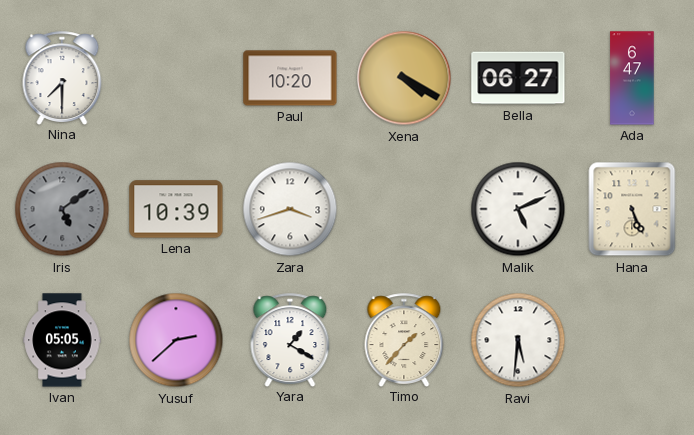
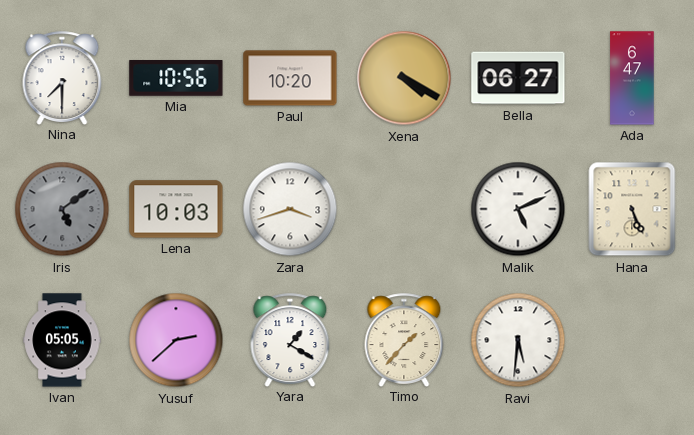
Mia: none -> 10:56
Lena: 10:39 -> 10:03
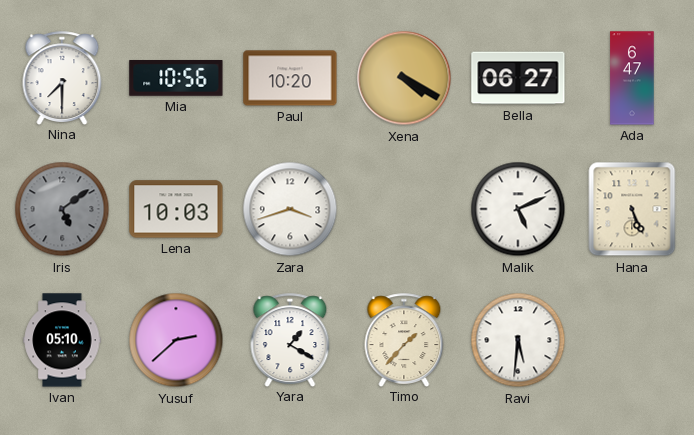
Ivan: 05:05 -> 05:10
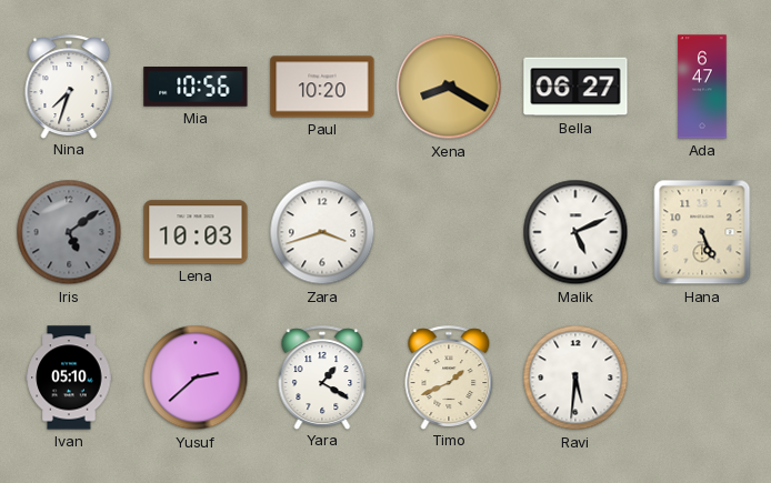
Nina: 7:30 -> 7:33
Xena: 4:20 -> 8:20
Timo: 1:37 -> 1:41
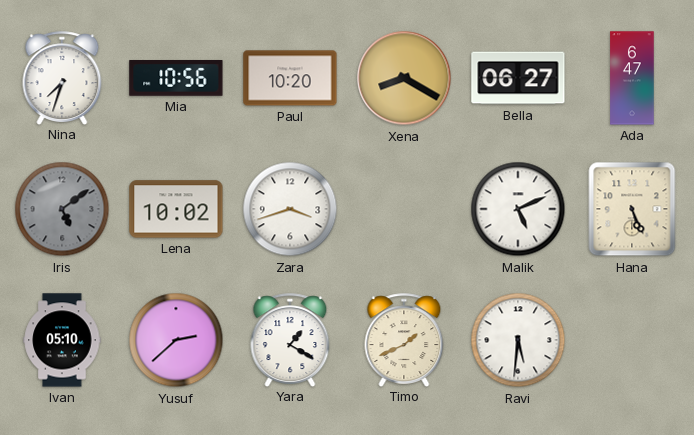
Lena: 10:03 -> 10:02
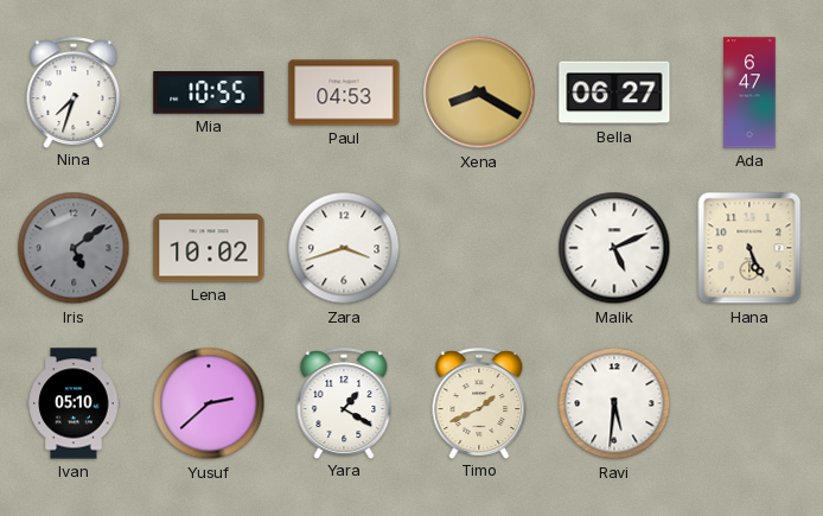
Mia: 10:56 -> 10:55
Paul: 10:20 -> 04:53
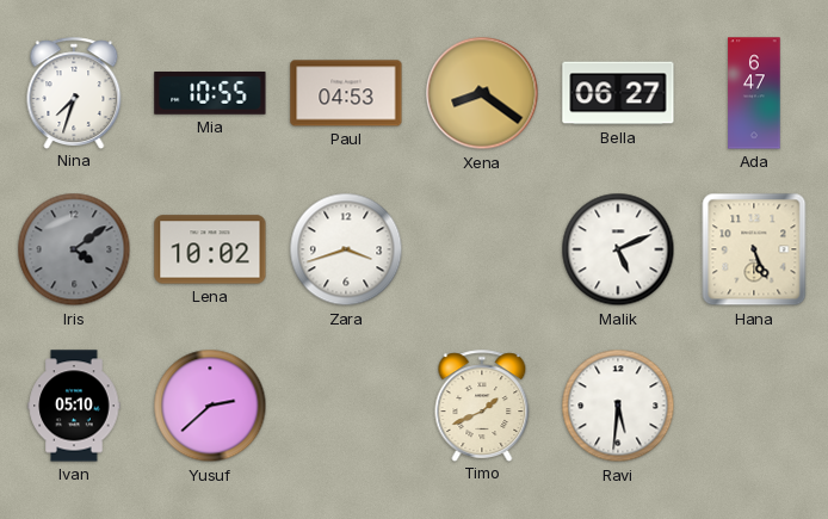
Xena: 8:20 -> 8:21
Iris: 5:09 -> 4:09
Yara: 1:20 -> none
